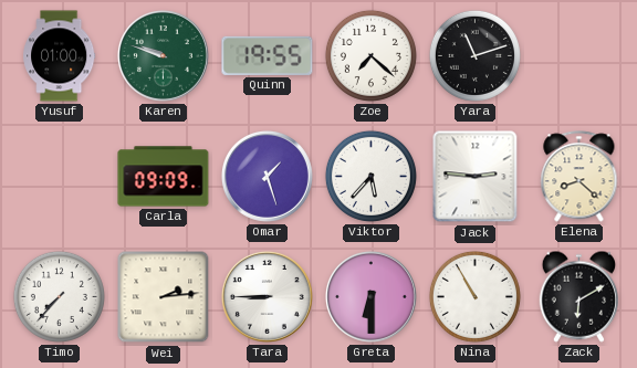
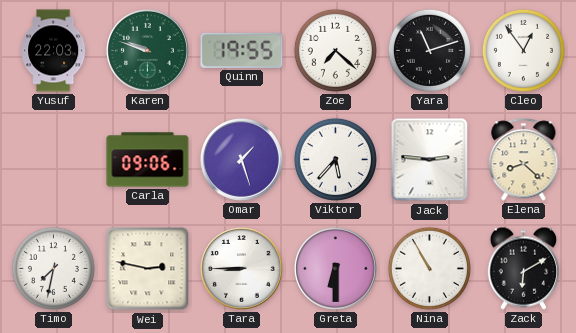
Yusuf: 01:00 -> 22:03
Cleo: none -> 12:54
Carla: 09:09 -> 09:06
Timo: 7:37 -> 7:32
Wei: 2:14 -> 2:47
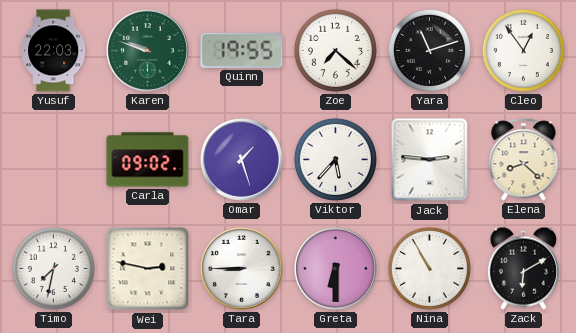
Carla: 09:06 -> 09:02
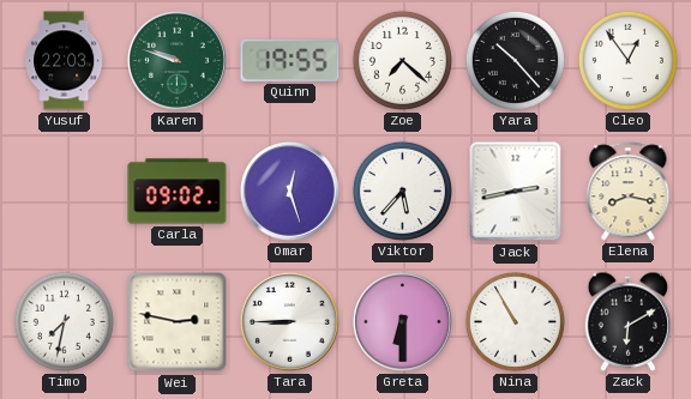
Yara: 11:12 -> 10:23
Omar: 1:27 -> 12:27
Jack: 2:46 -> 2:43
Elena: 8:22 -> 8:17
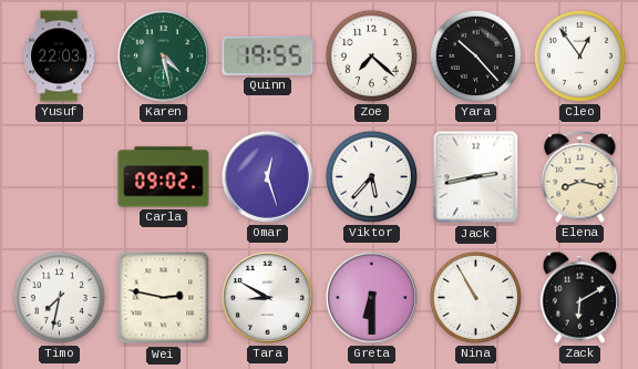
Karen: 9:48 -> 4:28
Tara: 8:45 -> 8:50
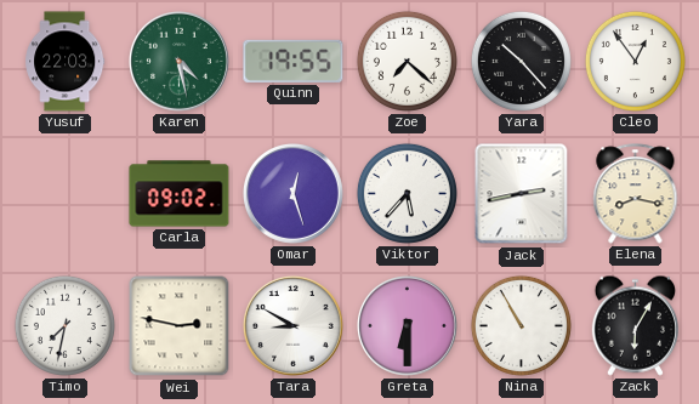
Zack: 6:10 -> 6:05
